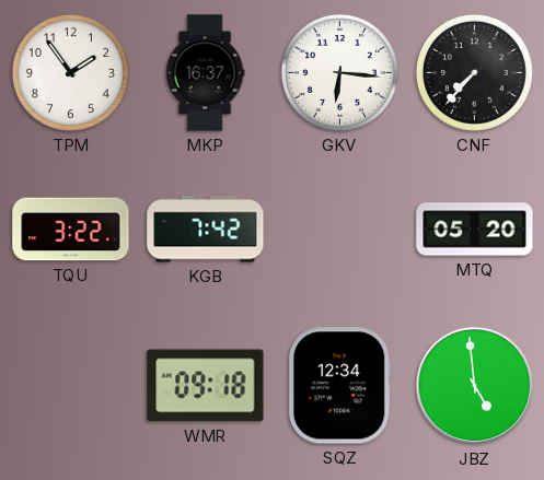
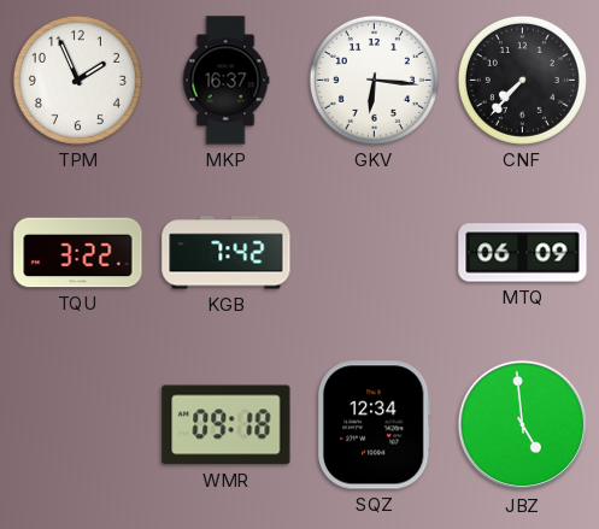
TPM: 1:54 -> 1:56
MTQ: 05:20 -> 06:09
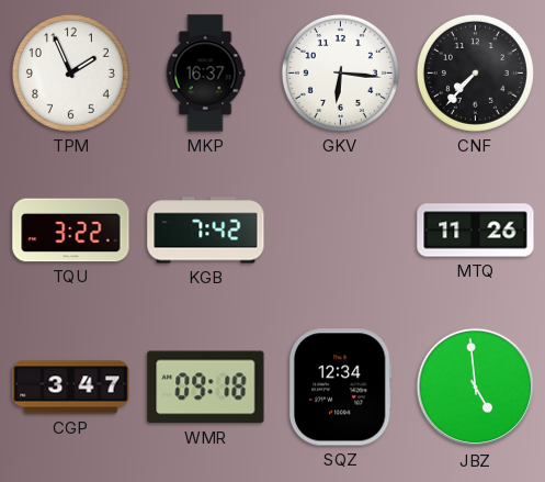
MTQ: 06:09 -> 11:26
CGP: none -> 3:47
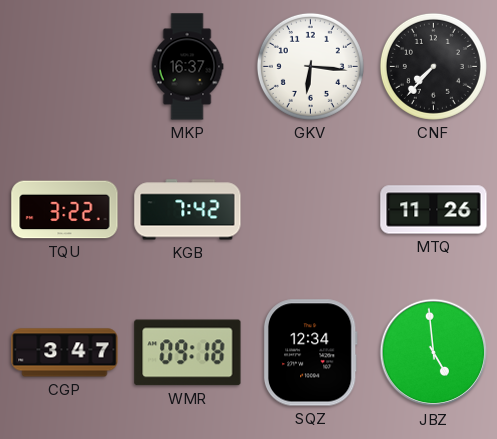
TPM: 1:56 -> none
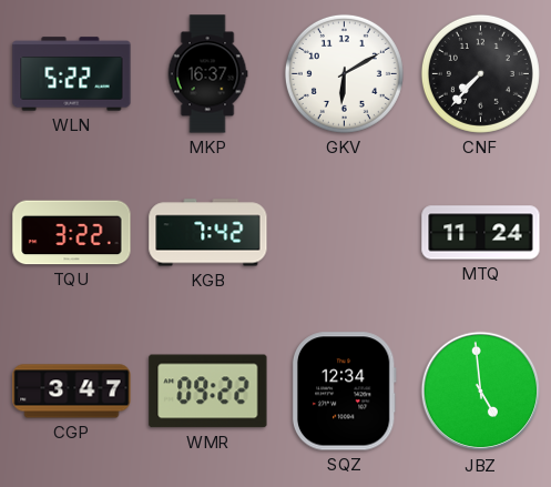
WLN: none -> 5:22
GKV: 6:16 -> 6:10
MTQ: 11:26 -> 11:24
WMR: 09:18 -> 09:22
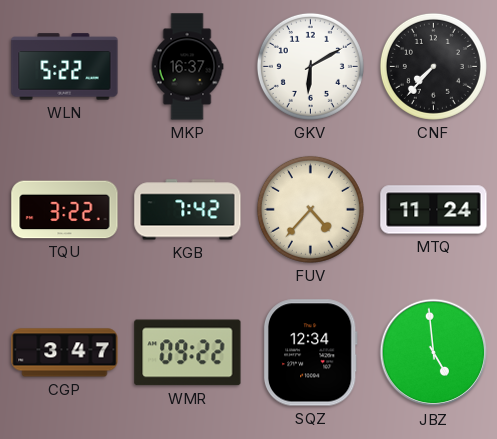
FUV: none -> 4:37
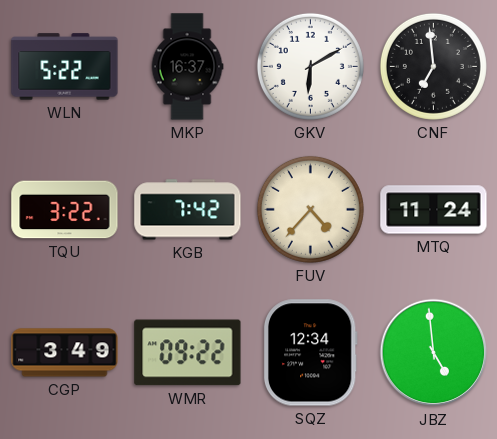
CNF: 7:37 -> 6:59
CGP: 3:47 -> 3:49
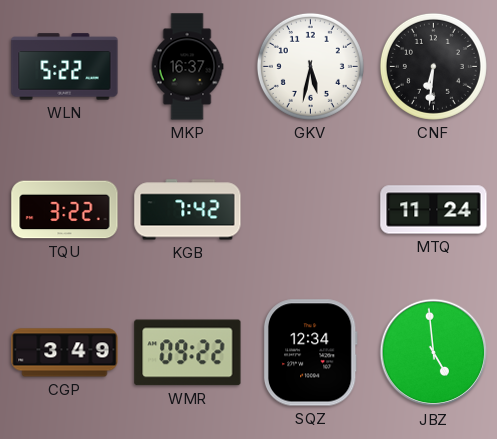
GKV: 6:10 -> 5:32
CNF: 6:59 -> 6:31
FUV: 4:37 -> none
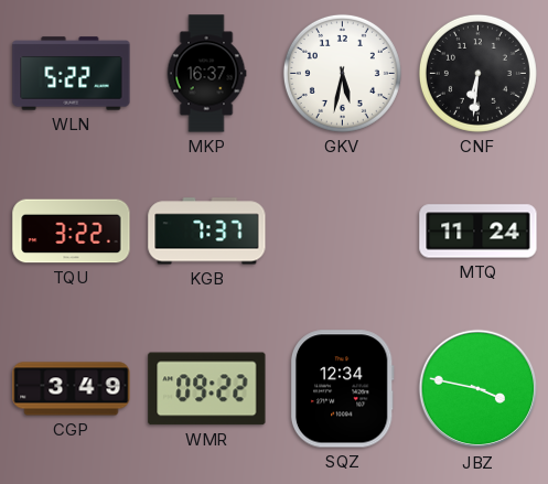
KGB: 7:42 -> 7:37
JBZ: 4:59 -> 3:47
